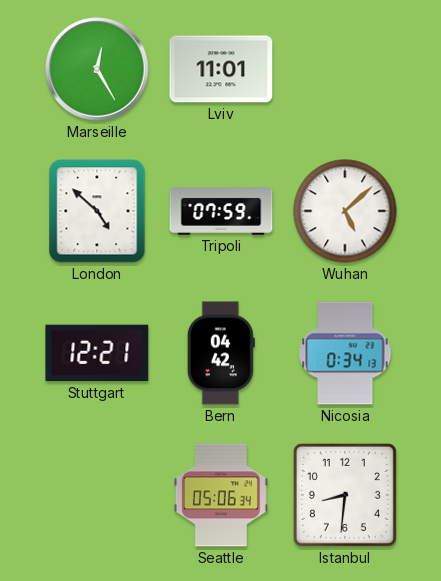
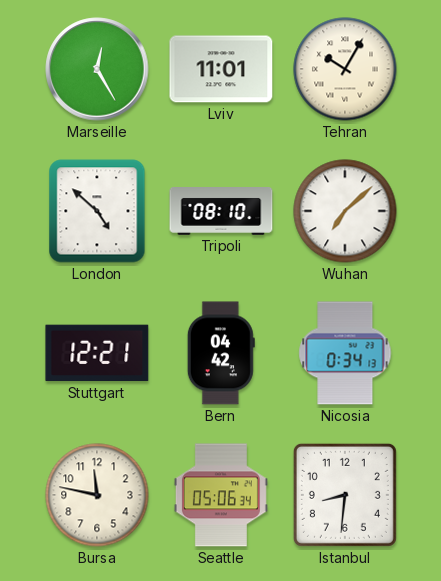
Tehran: none -> 10:05
Tripoli: 07:59 -> 08:10
Wuhan: 5:08 -> 7:08
Bursa: none -> 11:47
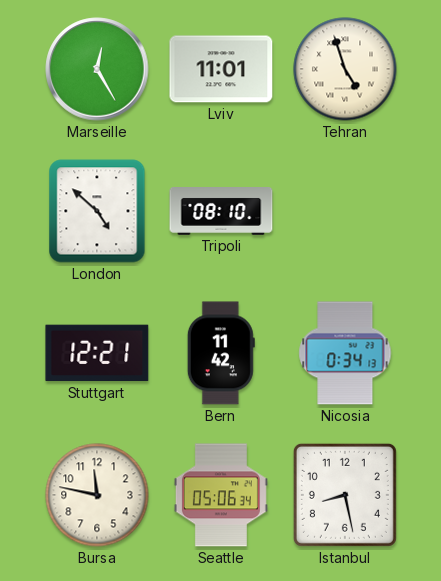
Tehran: 10:05 -> 4:57
Wuhan: 7:08 -> none
Bern: 04:42 -> 11:42
Istanbul: 8:31 -> 8:28
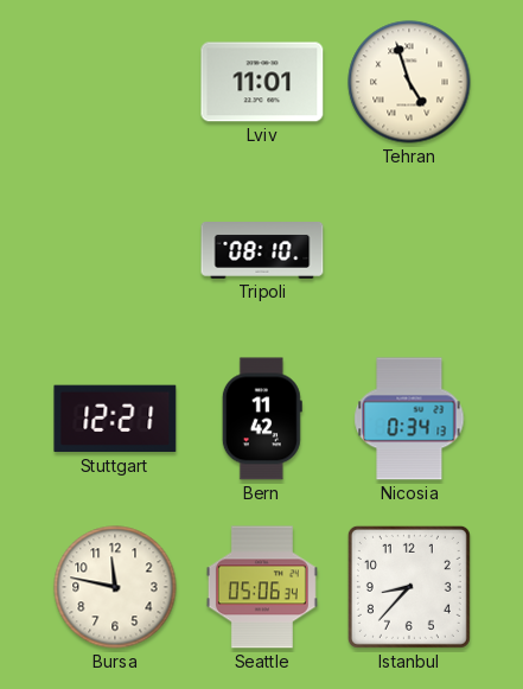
Marseille: 12:25 -> none
London: 4:52 -> none
Istanbul: 8:28 -> 8:37
